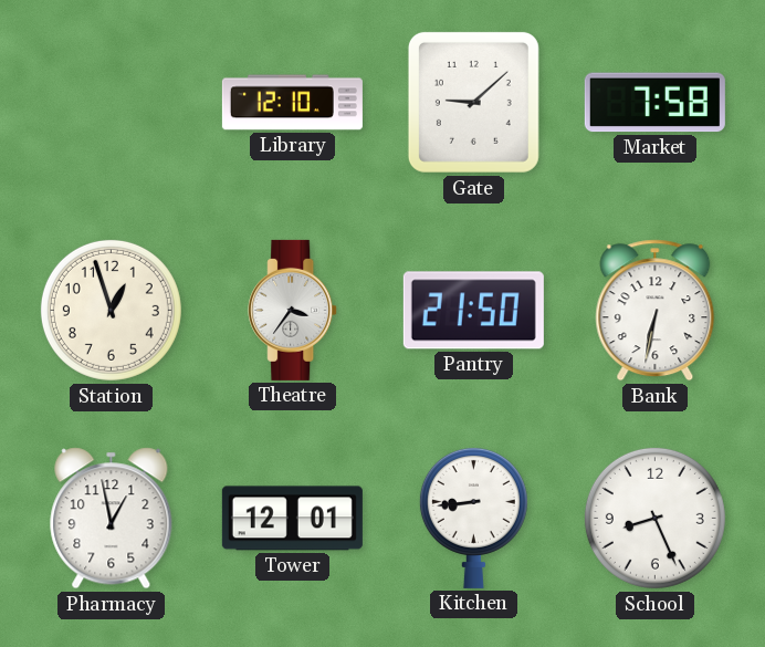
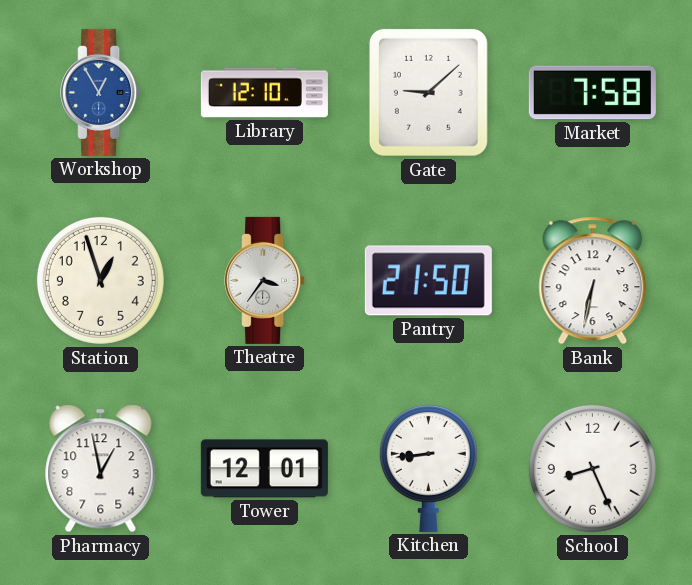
Workshop: none -> 12:55
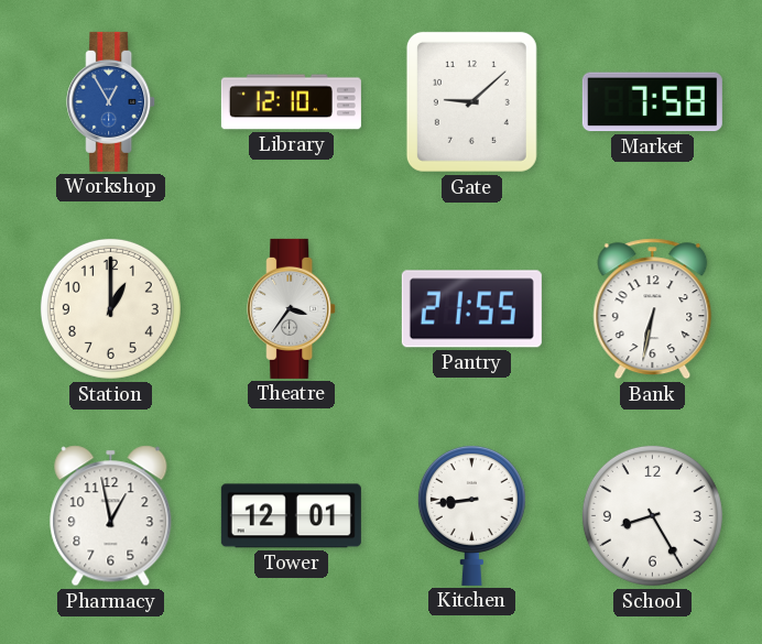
Station: 12:57 -> 1:00
Pantry: 21:50 -> 21:55
School: 8:26 -> 8:25
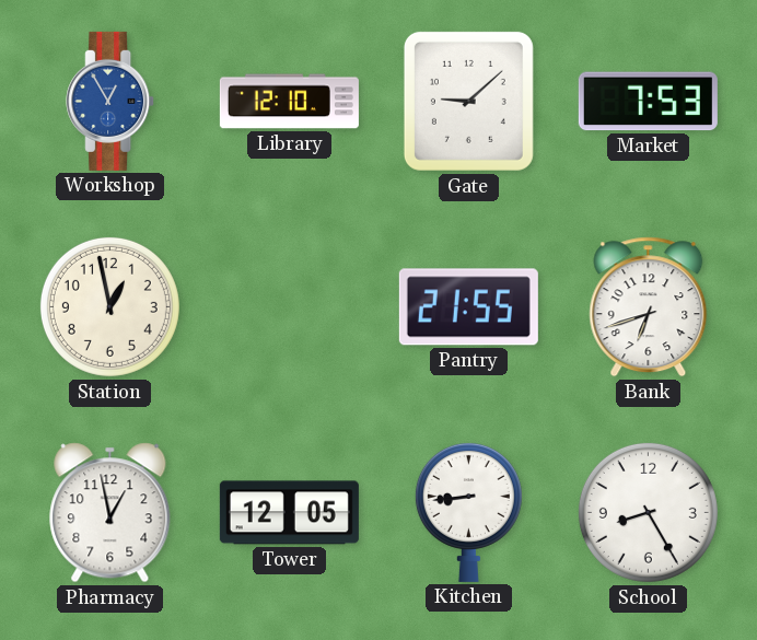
Market: 7:58 -> 7:53
Station: 1:00 -> 12:58
Theatre: 3:36 -> none
Bank: 6:32 -> 6:42
Tower: 12:01 -> 12:05
